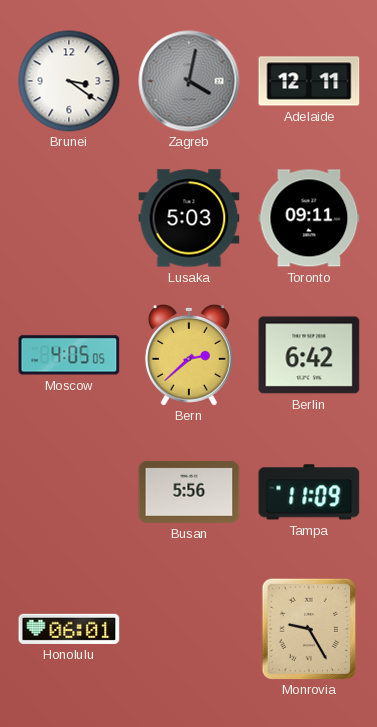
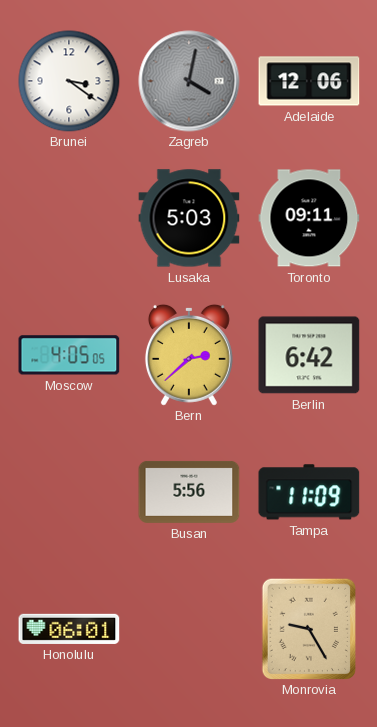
Adelaide: 12:11 -> 12:06
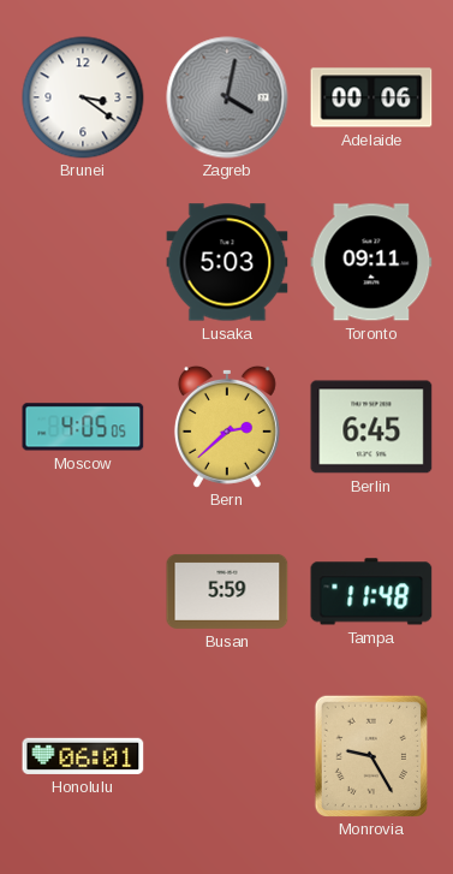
Adelaide: 12:06 -> 00:06
Berlin: 6:42 -> 6:45
Busan: 5:56 -> 5:59
Tampa: 11:09 -> 11:48
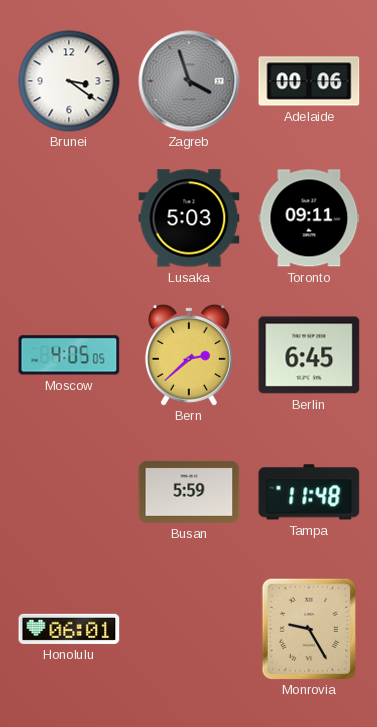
Zagreb: 4:02 -> 3:57
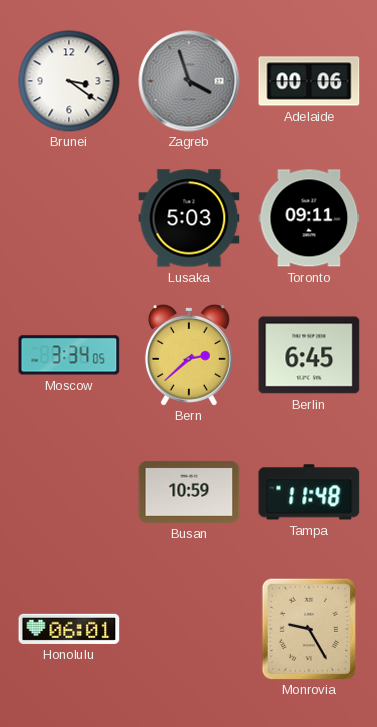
Moscow: 4:05 -> 3:34
Busan: 5:59 -> 10:59
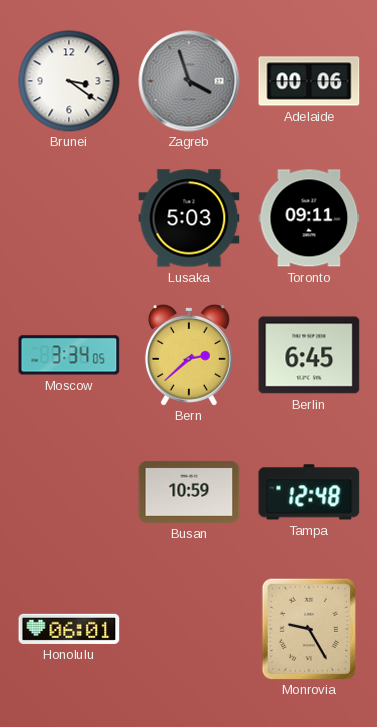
Tampa: 11:48 -> 12:48
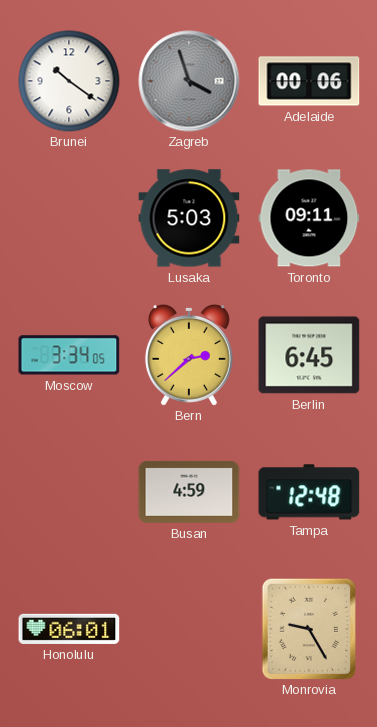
Brunei: 3:21 -> 10:21
Busan: 10:59 -> 4:59
